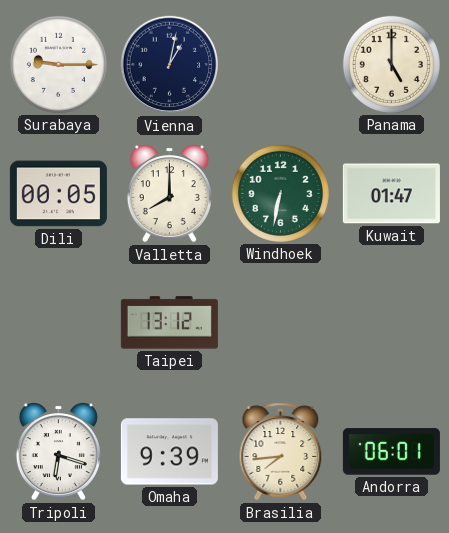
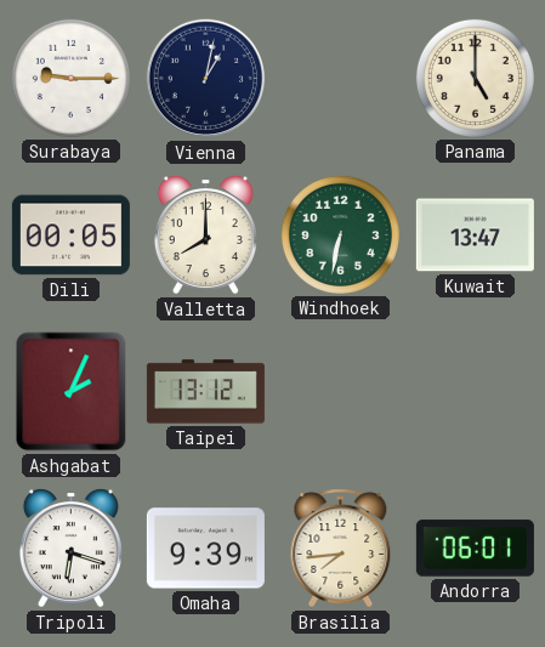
Kuwait: 01:47 -> 13:47
Ashgabat: none -> 2:04
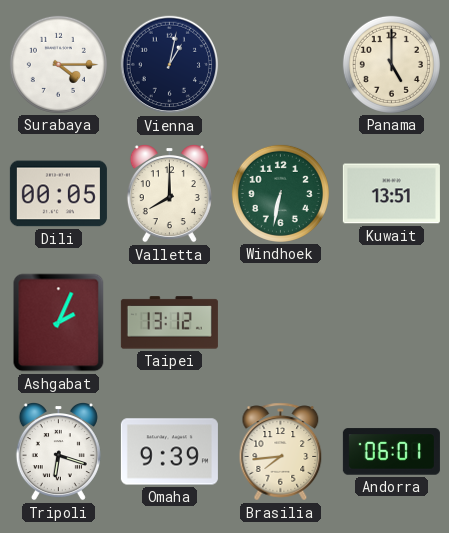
Surabaya: 9:15 -> 4:15
Kuwait: 13:47 -> 13:51
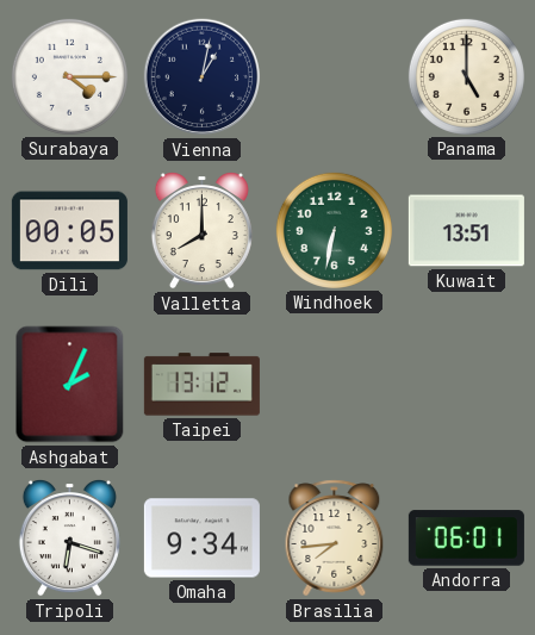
Omaha: 9:39 -> 9:34
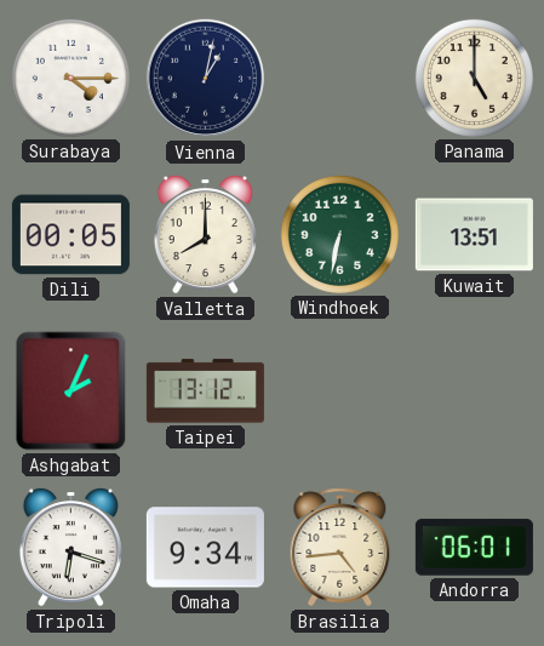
Brasilia: 7:44 -> 4:44
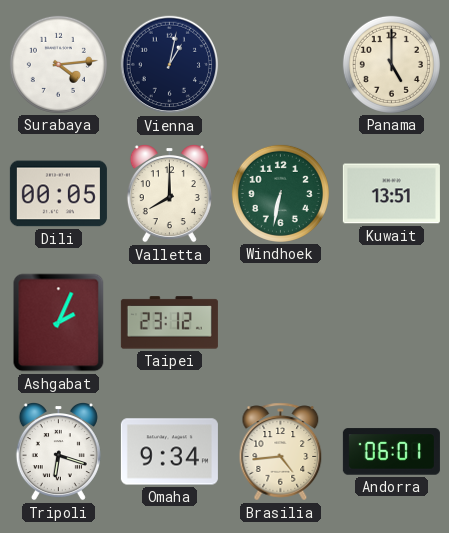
Surabaya: 4:15 -> 4:14
Taipei: 13:12 -> 23:12
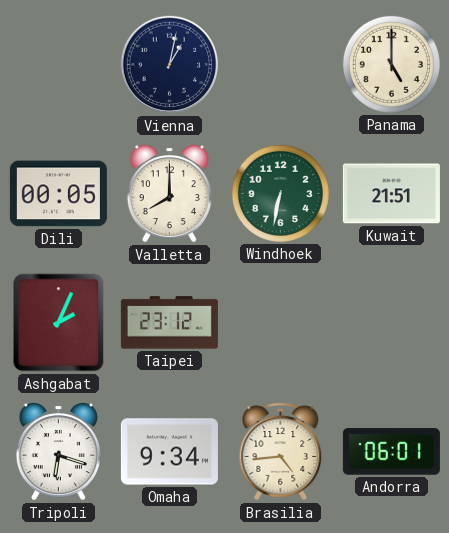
Surabaya: 4:14 -> none
Kuwait: 13:51 -> 21:51
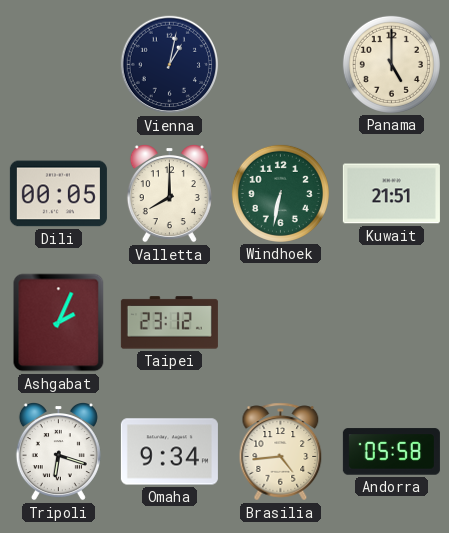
Andorra: 06:01 -> 05:58
